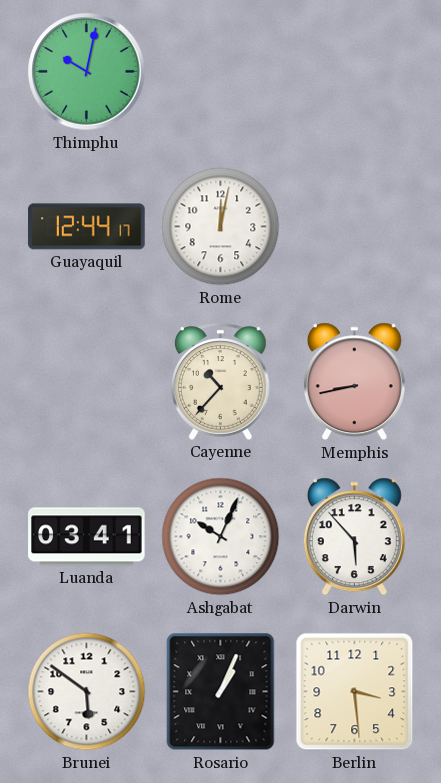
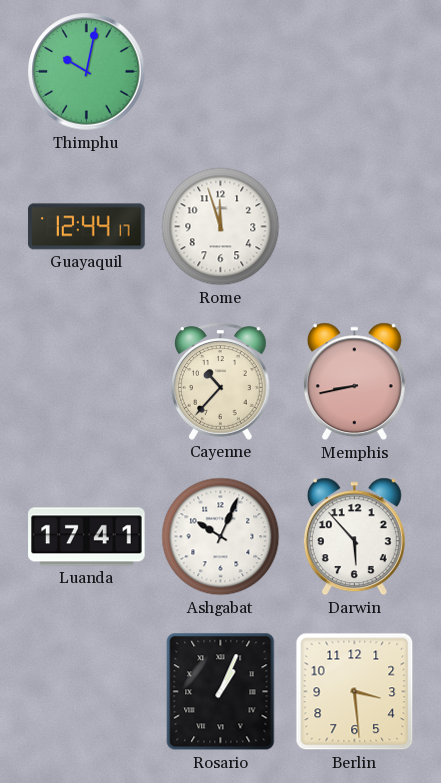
Rome: 12:02 -> 11:57
Luanda: 03:41 -> 17:41
Brunei: 5:51 -> none
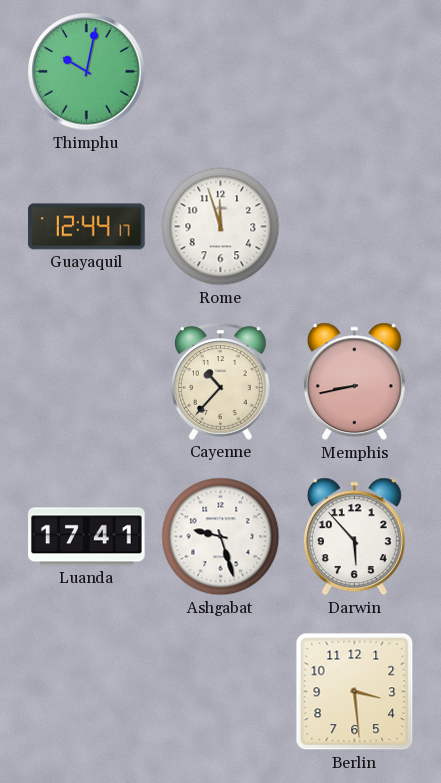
Ashgabat: 10:04 -> 9:27
Rosario: 1:04 -> none
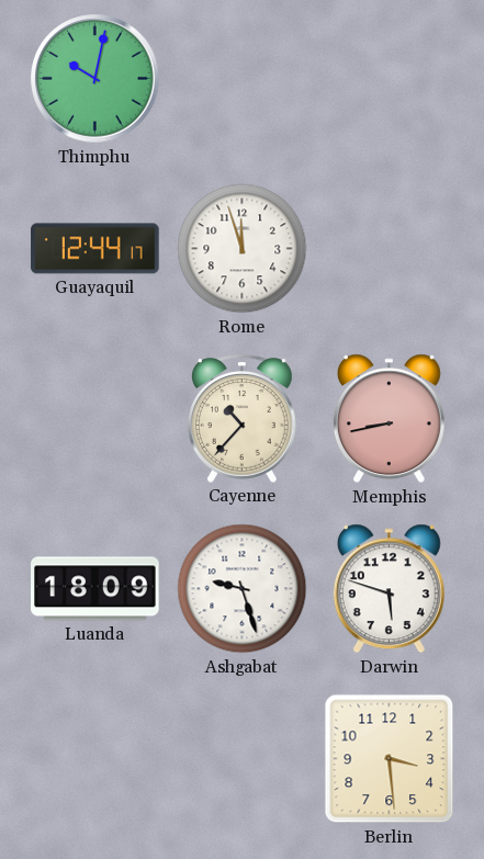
Luanda: 17:41 -> 18:09
Darwin: 5:53 -> 5:48
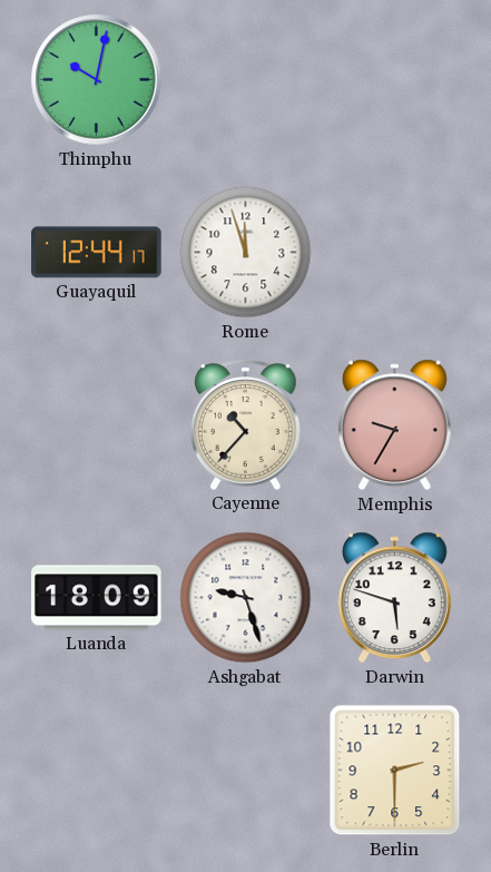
Memphis: 8:43 -> 9:35
Berlin: 3:29 -> 2:30
